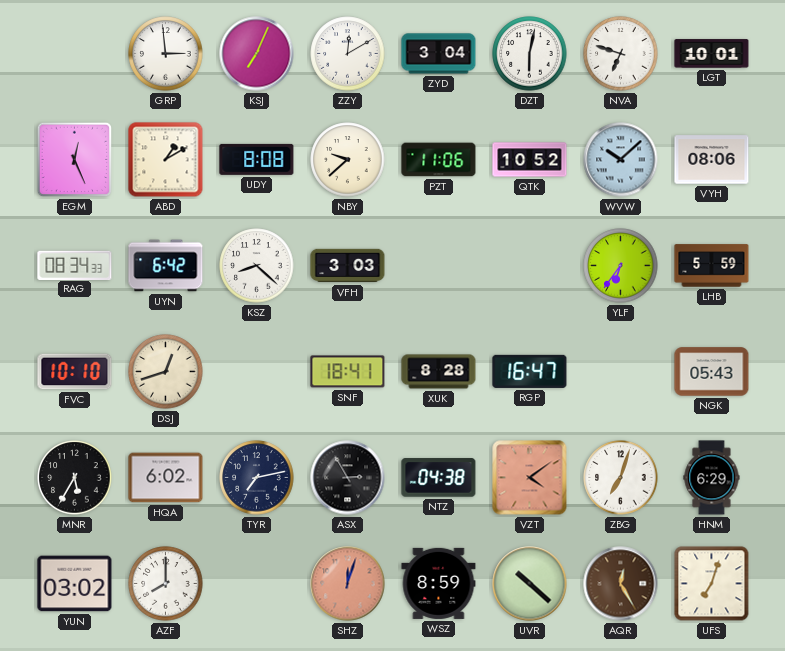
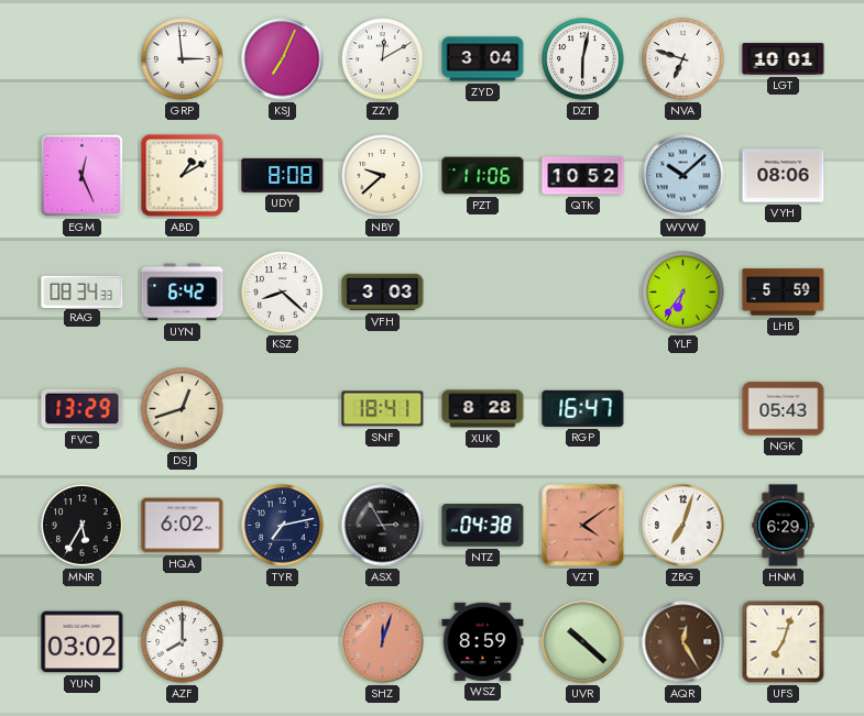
FVC: 10:10 -> 13:29
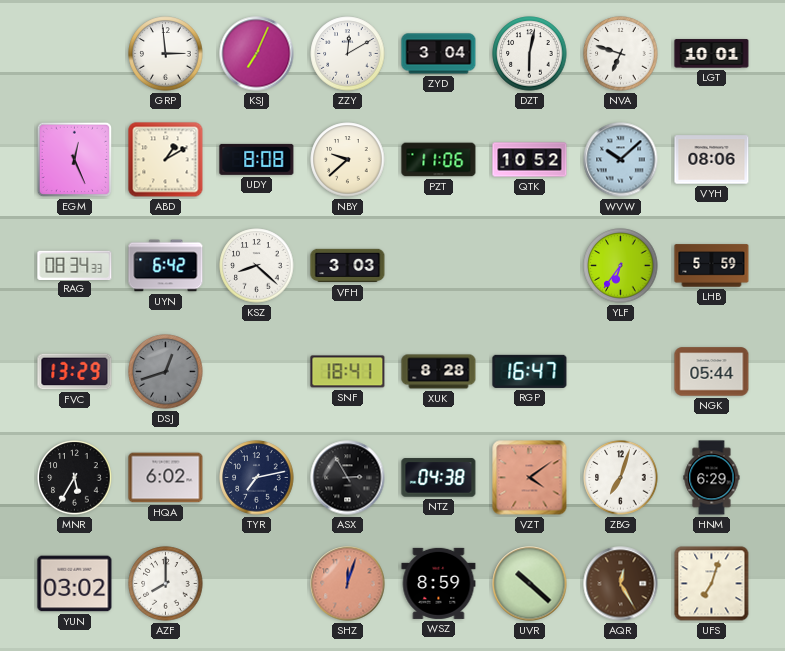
DSJ dial: cream -> grey
NGK: 05:43 -> 05:44
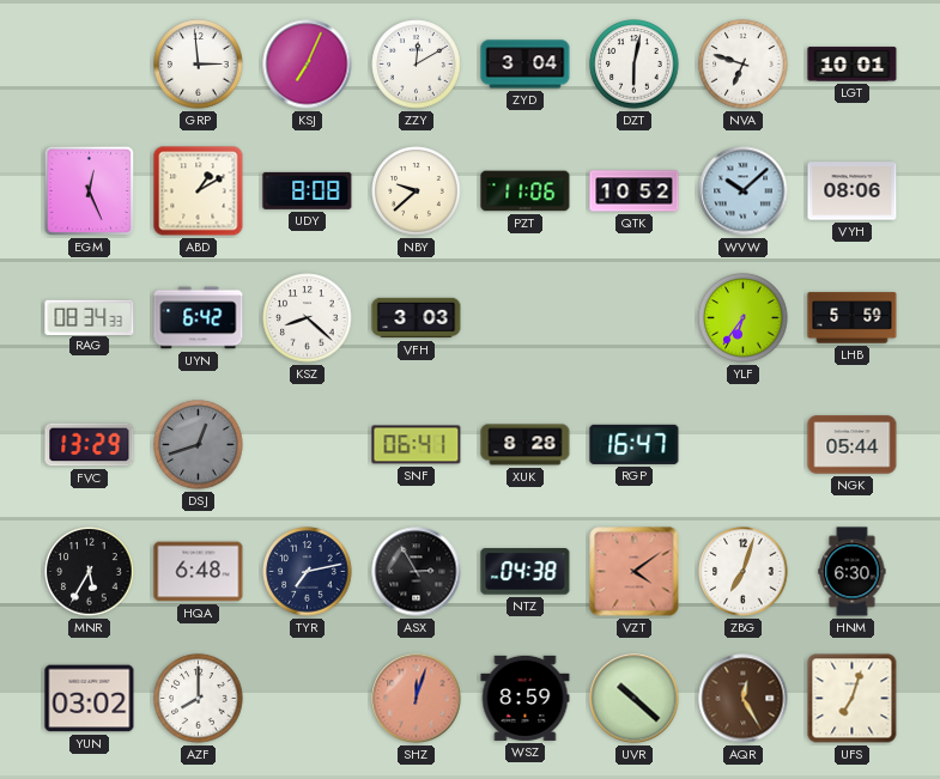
SNF: 18:41 -> 06:41
HQA: 6:02 -> 6:48
HNM: 6:29 -> 6:30
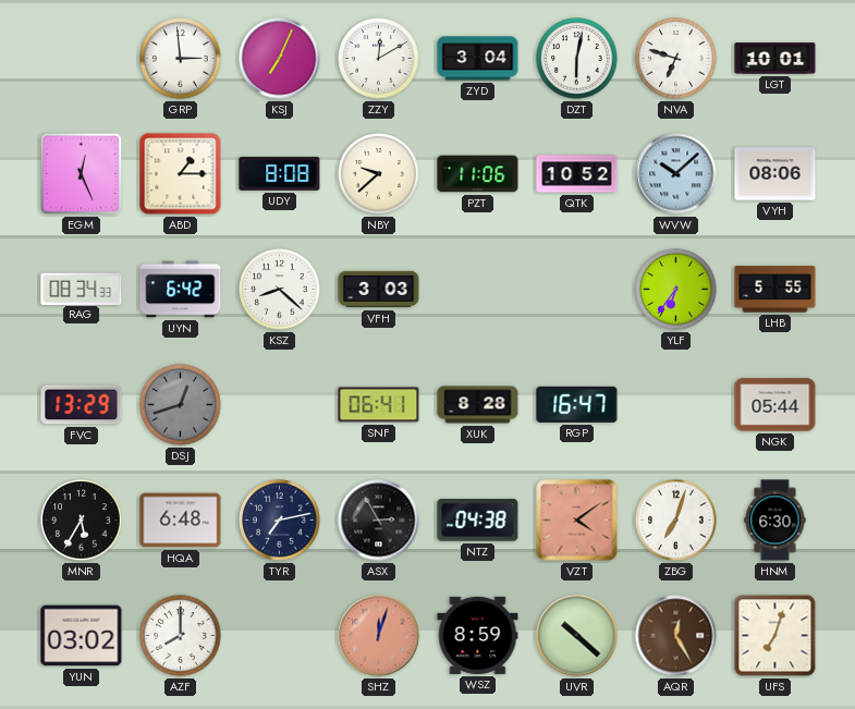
ABD: 1:10 -> 1:15
LHB: 5:59 -> 5:55
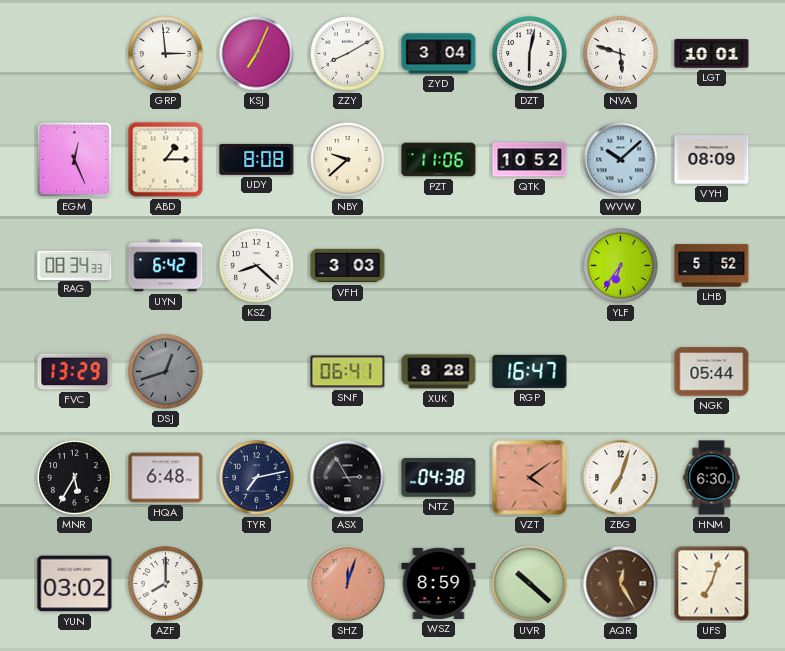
ZZY: 12:10 -> 8:10
NVA: 6:48 -> 5:48
VYH: 08:06 -> 08:09
LHB: 5:55 -> 5:52
